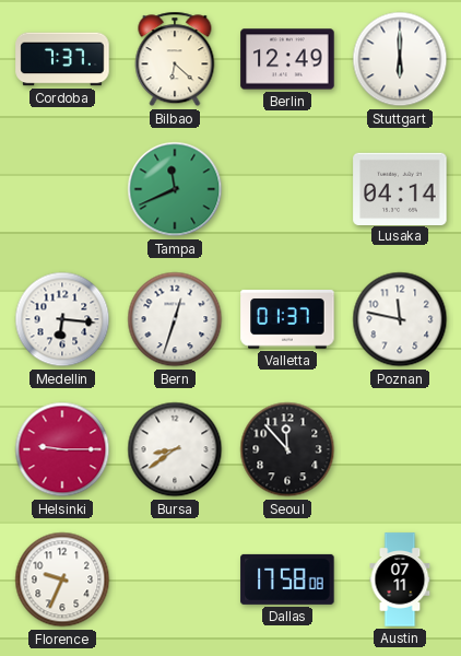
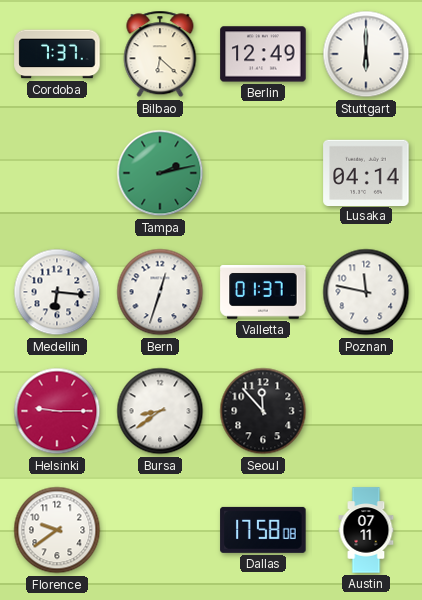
Tampa: 11:41 -> 2:13
Florence: 9:34 -> 9:39
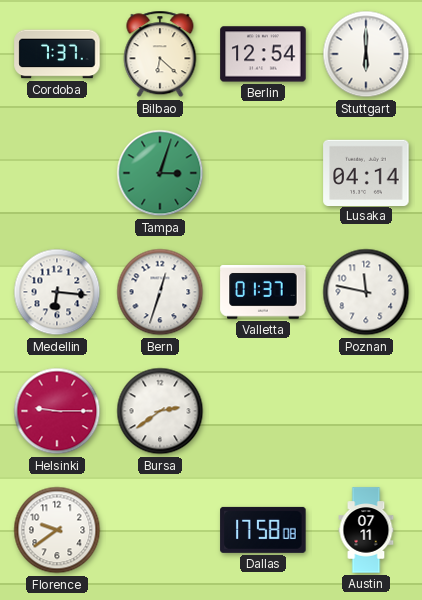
Berlin: 12:49 -> 12:54
Tampa: 2:13 -> 3:03
Bursa: 8:39 -> 2:39
Seoul: 11:53 -> none
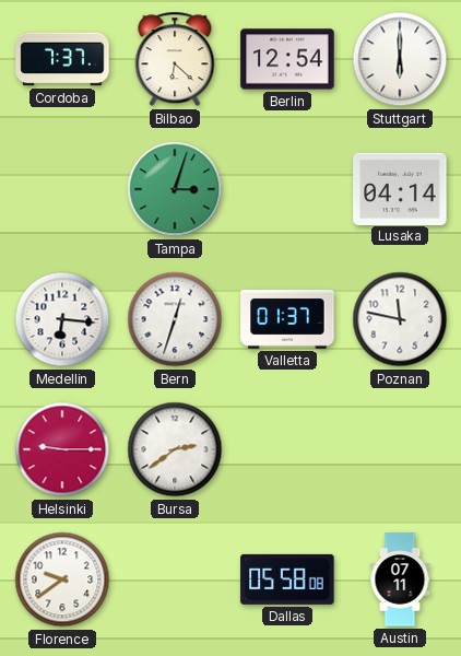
Dallas: 17:58 -> 05:58
